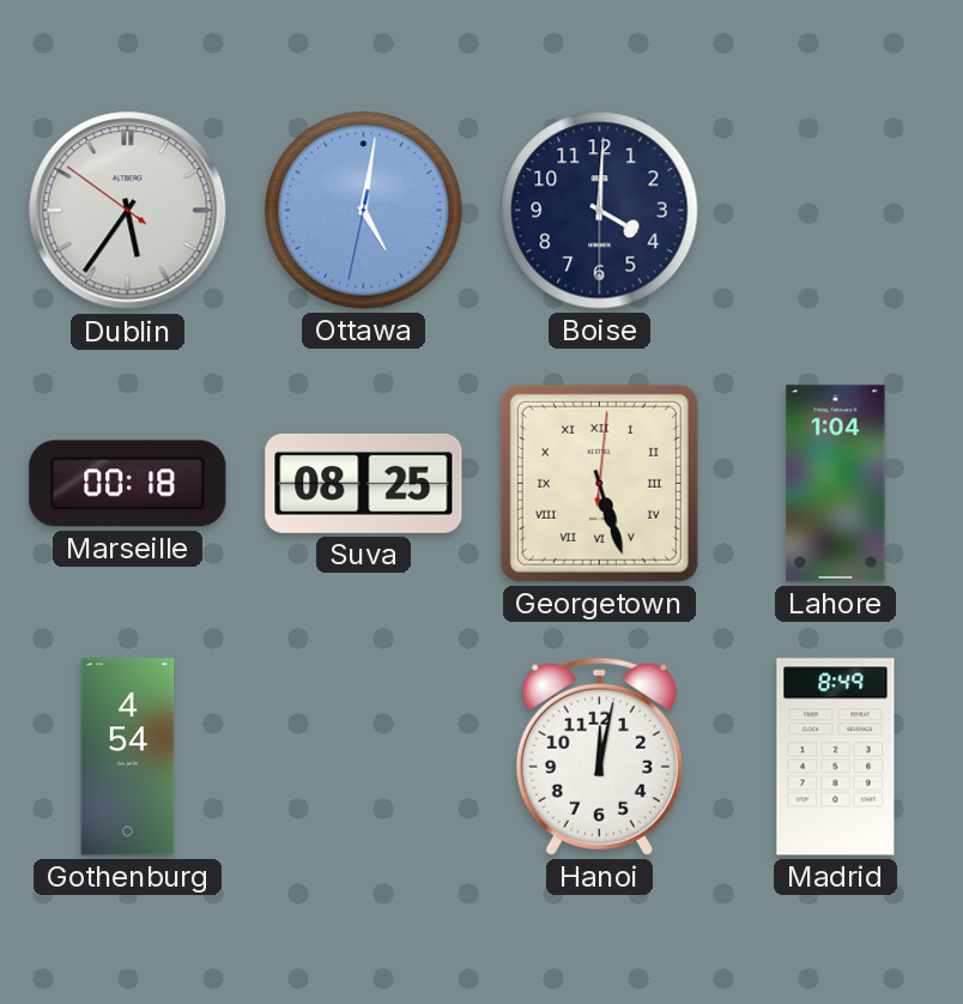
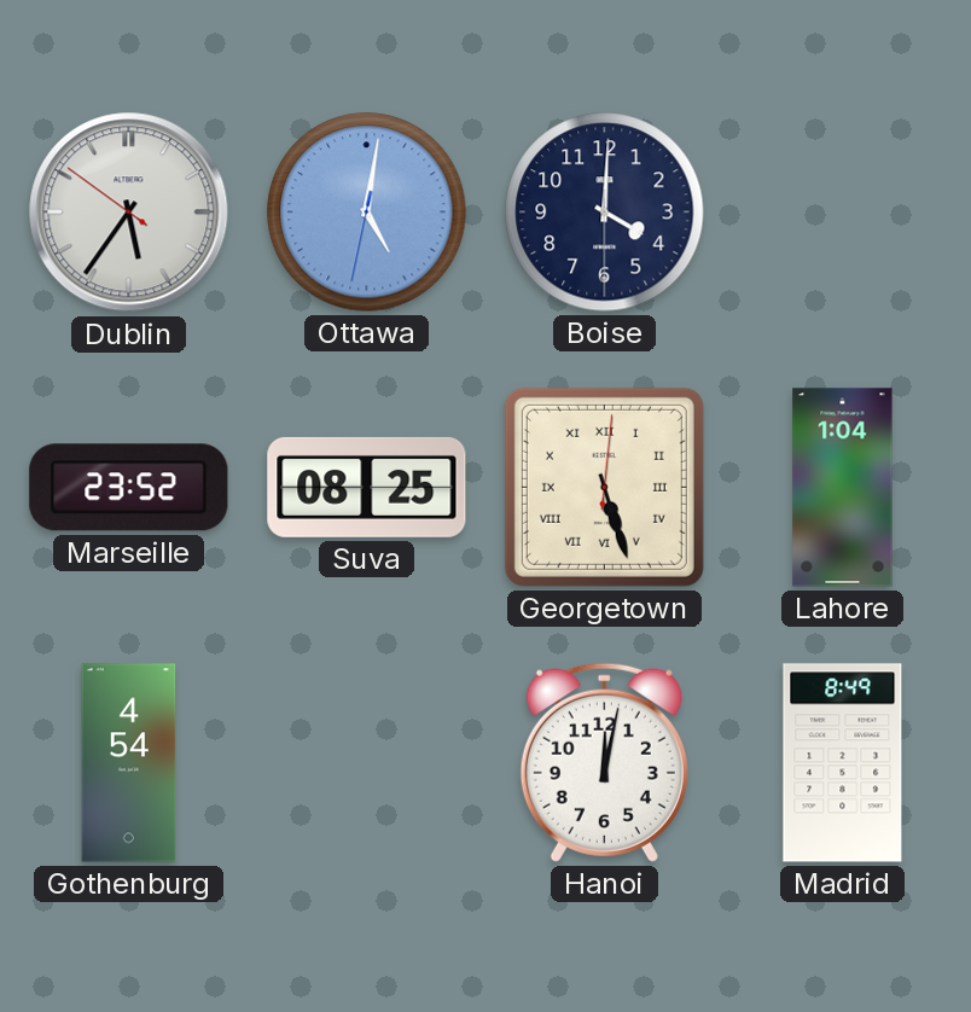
Marseille: 00:18 -> 23:52
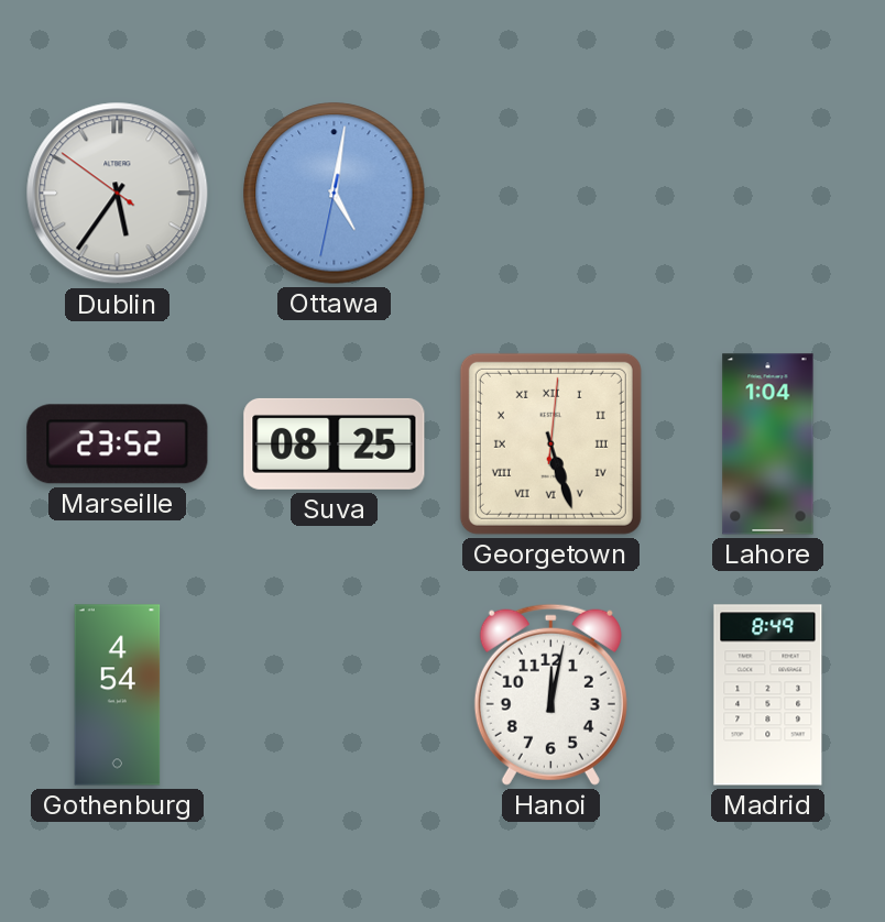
Boise: 4:00 -> none
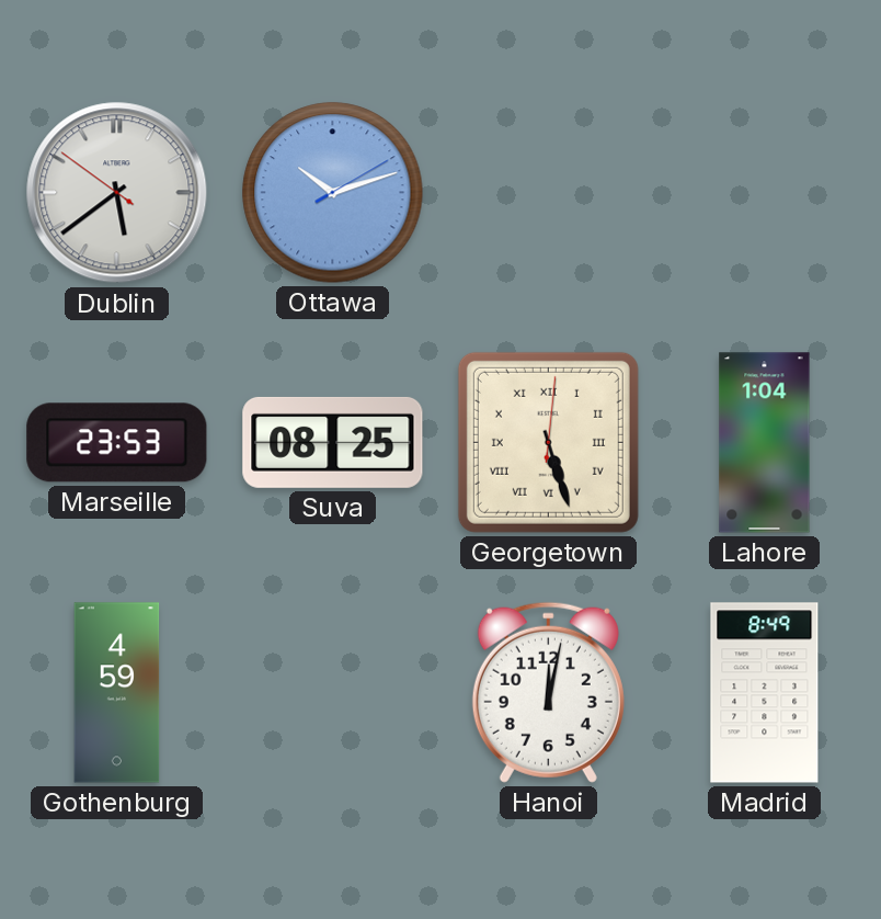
Dublin: 5:35 -> 5:38
Ottawa: 5:01 -> 10:12
Marseille: 23:52 -> 23:53
Gothenburg: 4:54 -> 4:59
